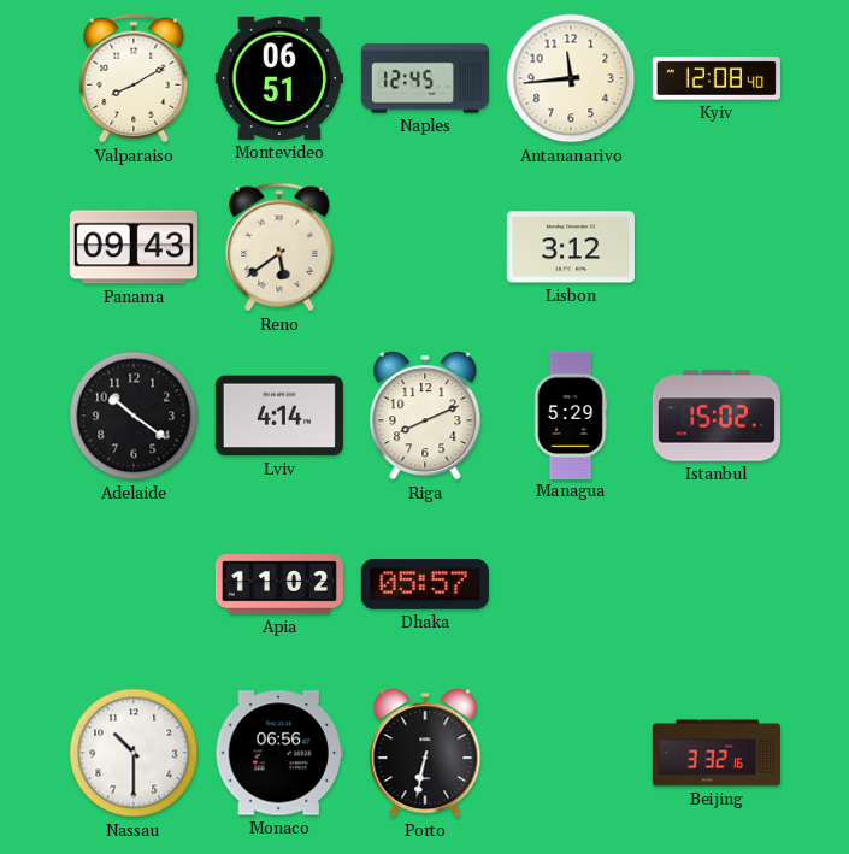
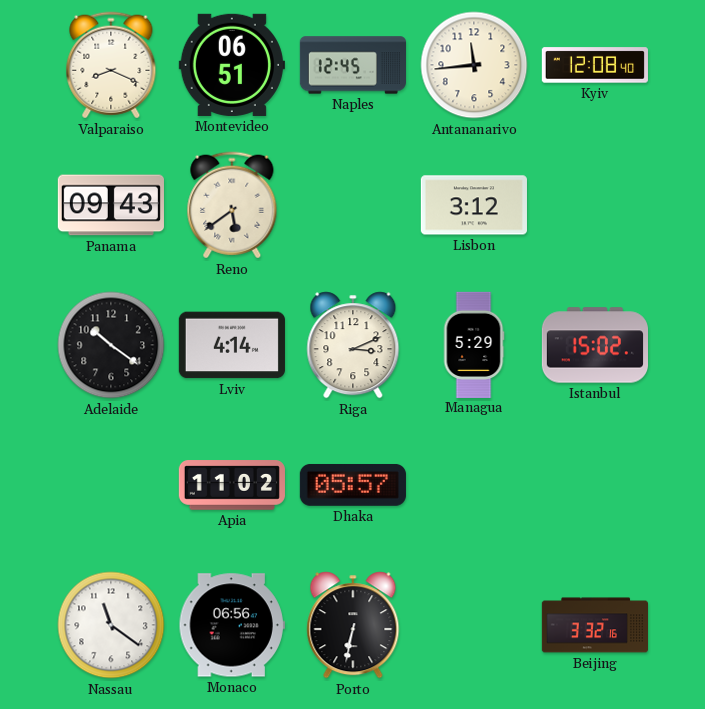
Valparaiso: 8:10 -> 8:19
Riga: 8:11 -> 3:11
Nassau: 10:30 -> 11:21
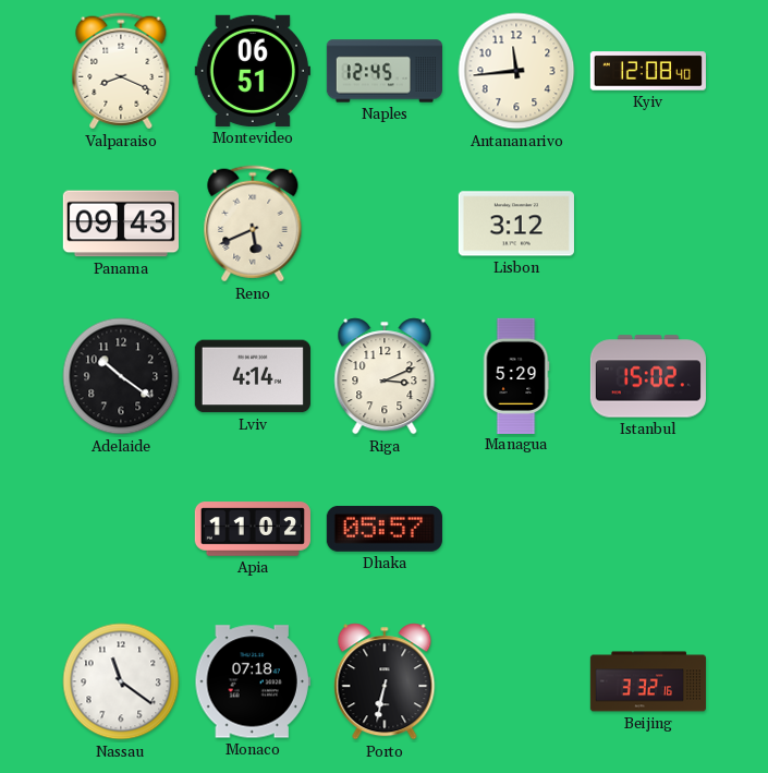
Reno: 5:39 -> 5:41
Monaco: 06:56 -> 07:18
